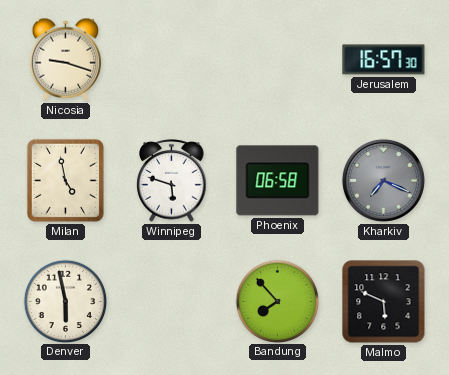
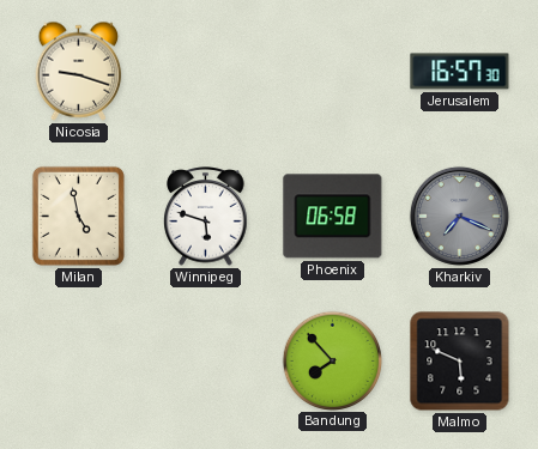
Denver: 5:58 -> none
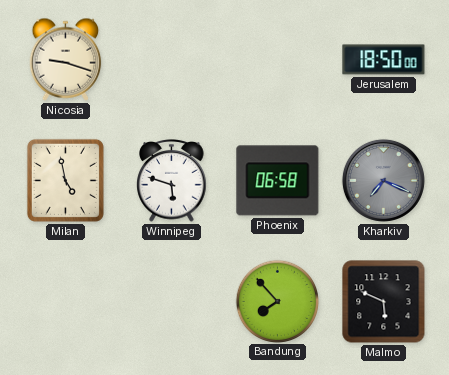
Jerusalem: 16:57 -> 18:50
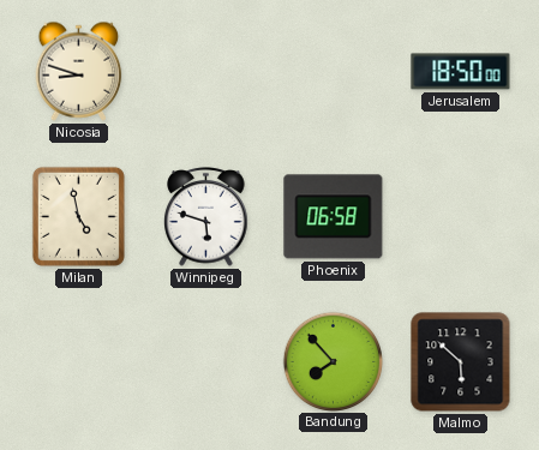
Nicosia: 9:18 -> 8:48
Kharkiv: 7:19 -> none
Malmo: 5:49 -> 5:52
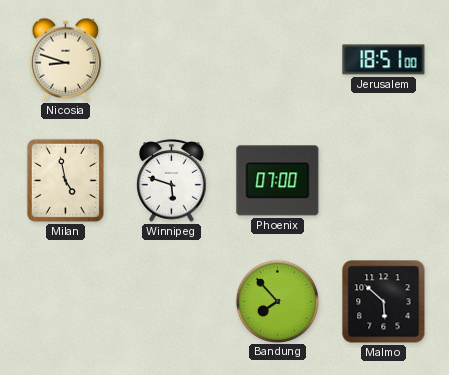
Jerusalem: 18:50 -> 18:51
Phoenix: 06:58 -> 07:00
